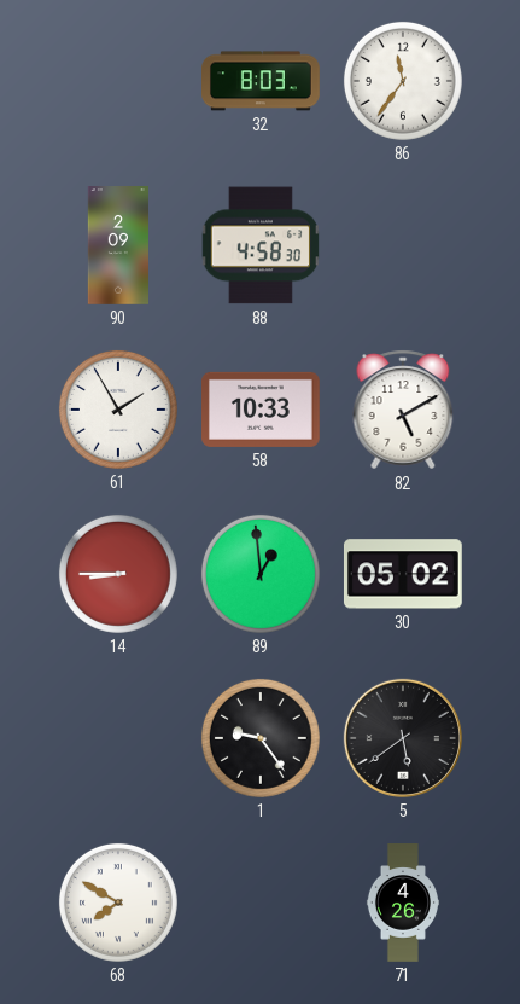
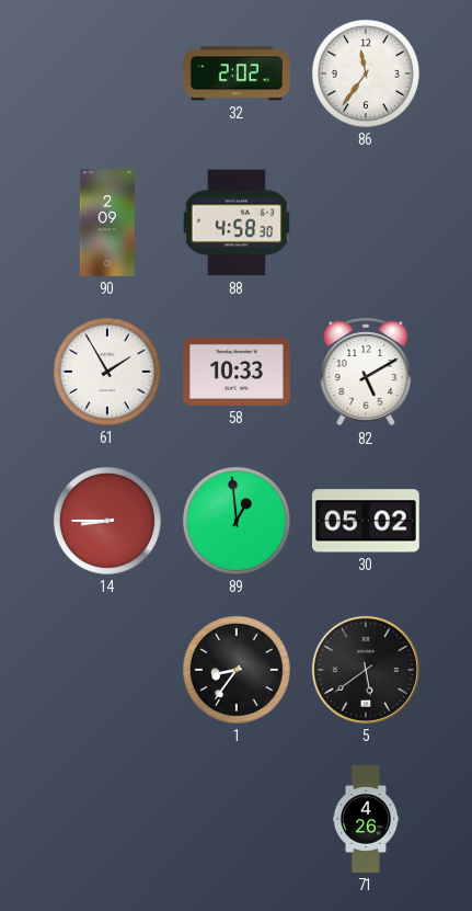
32: 8:03 -> 2:02
1: 9:24 -> 8:36
68: 7:50 -> none
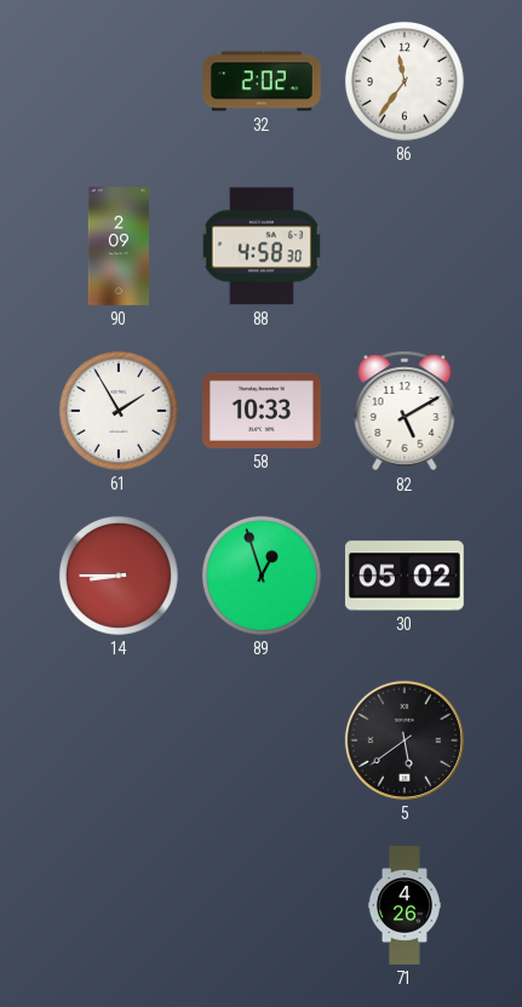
89: 12:59 -> 12:57
1: 8:36 -> none
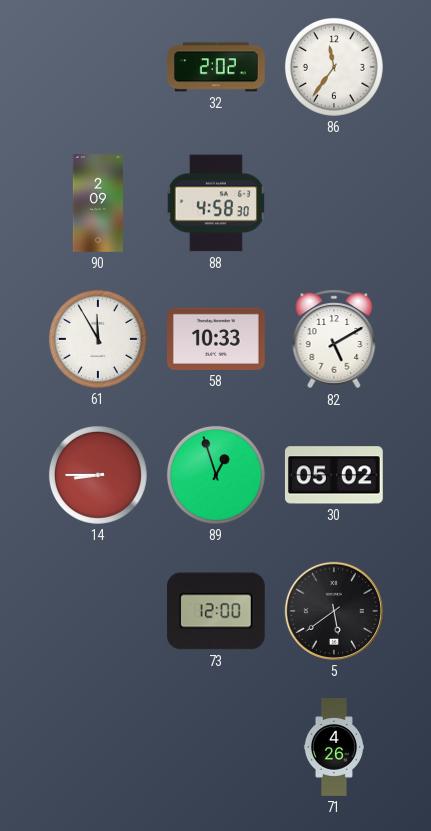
61: 1:55 -> 11:55
73: none -> 12:00
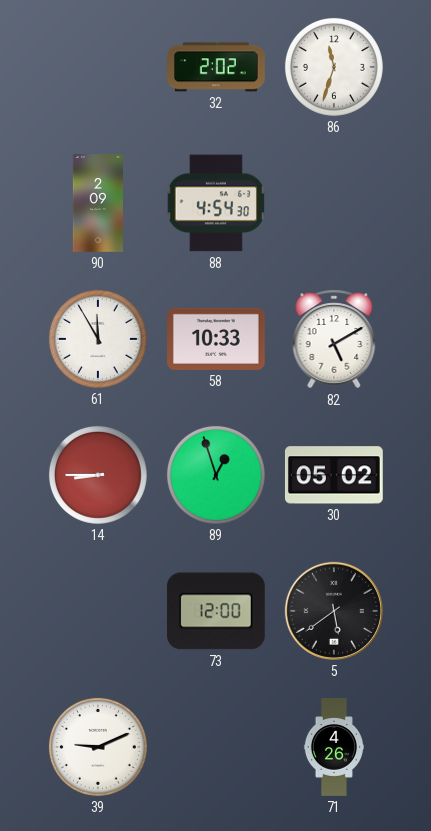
86: 11:36 -> 11:33
88: 4:58 -> 4:54
39: none -> 9:11
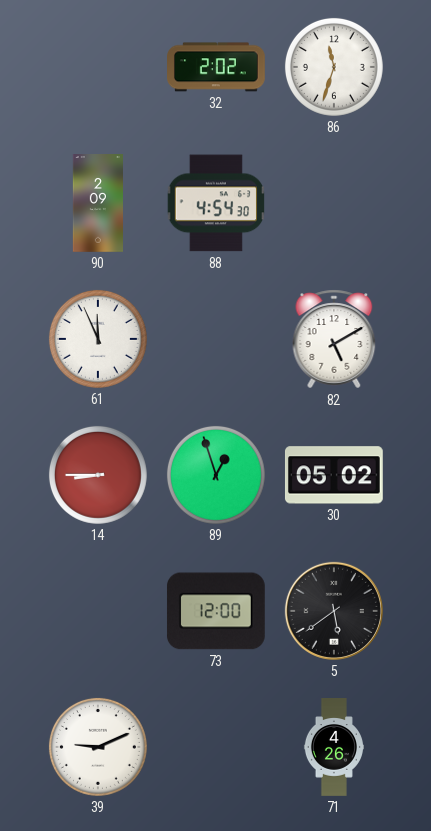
61: 11:55 -> 11:56
58: 10:33 -> none
